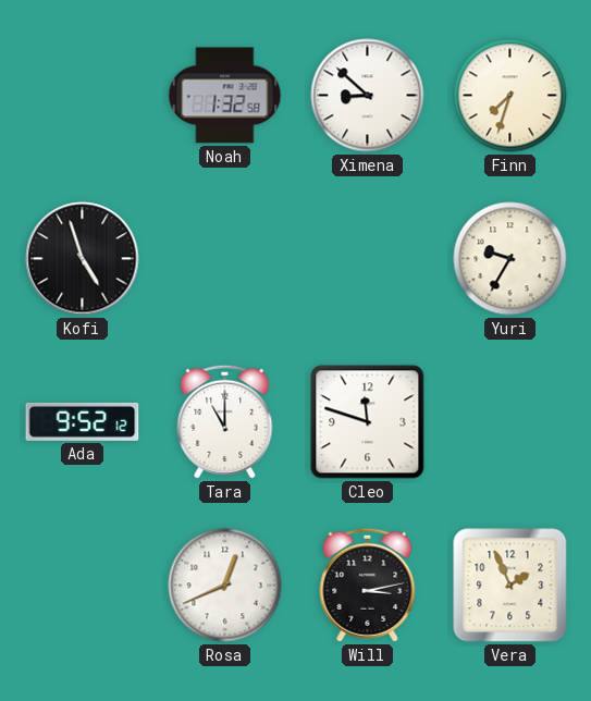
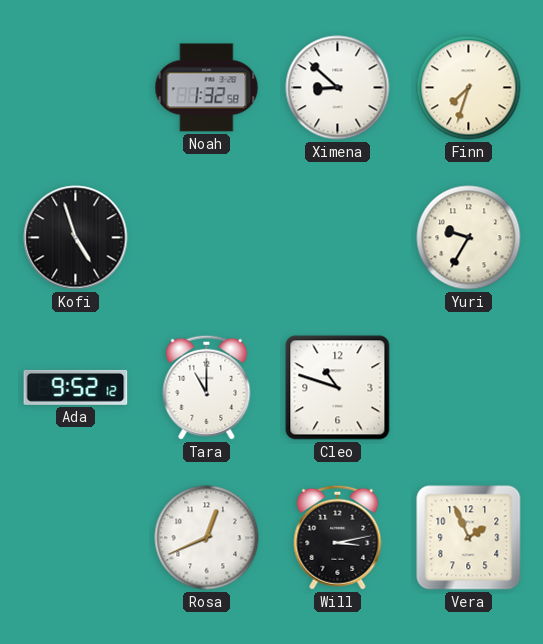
Cleo: 11:48 -> 10:48
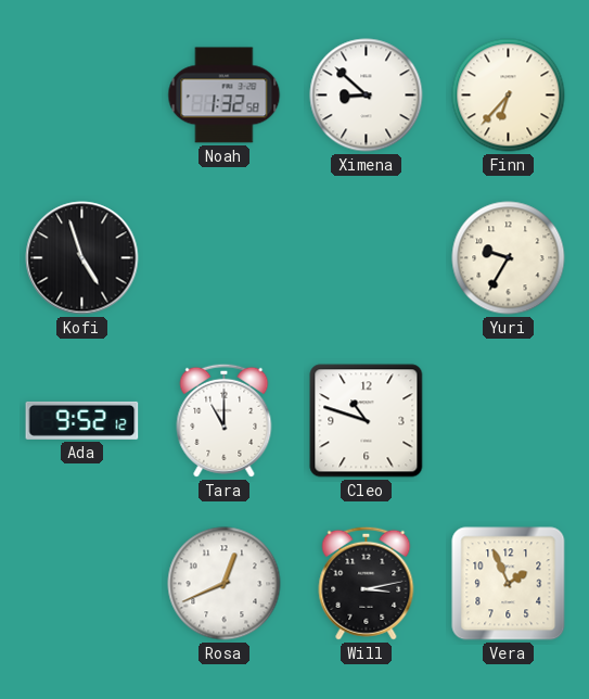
Finn: 7:33 -> 6:37
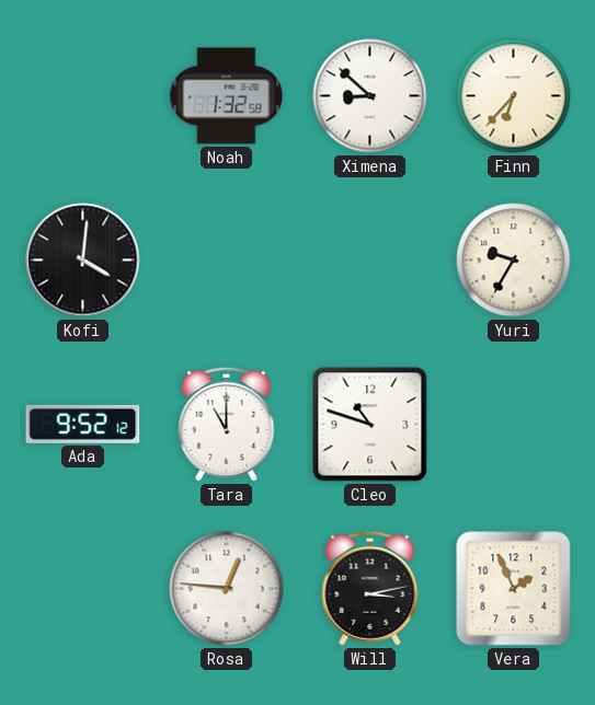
Kofi: 4:57 -> 4:01
Rosa: 12:41 -> 12:46
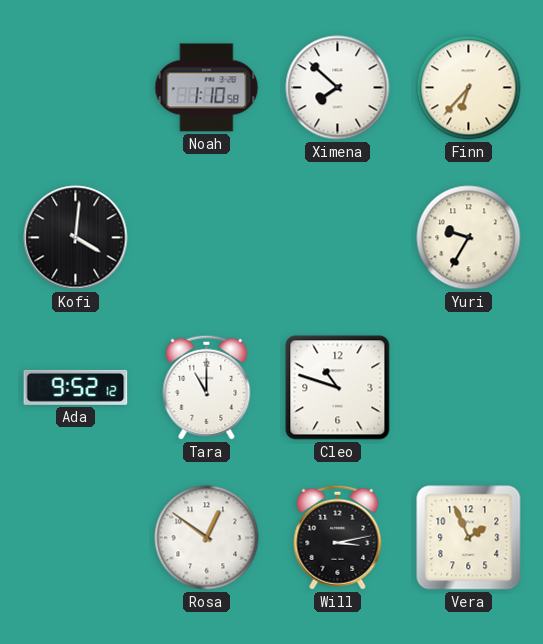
Noah: 1:32 -> 1:10
Ximena: 8:52 -> 7:52
Rosa: 12:46 -> 12:51
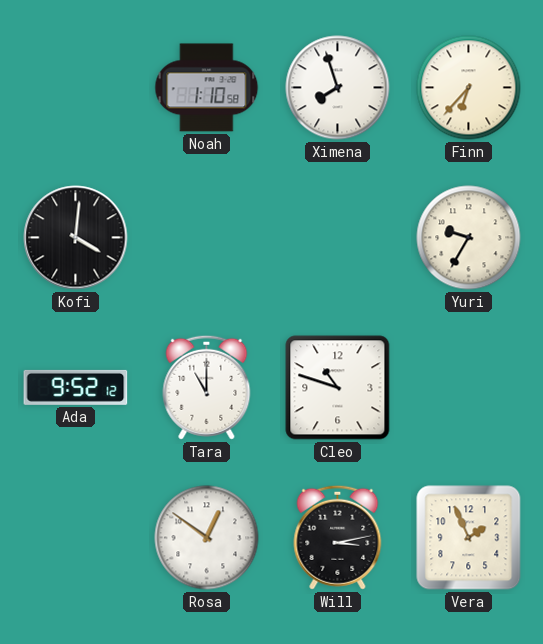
Ximena: 7:52 -> 7:57
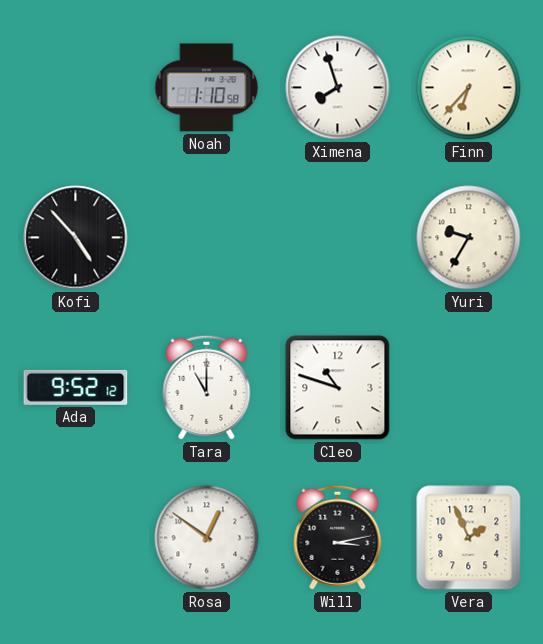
Kofi: 4:01 -> 4:53
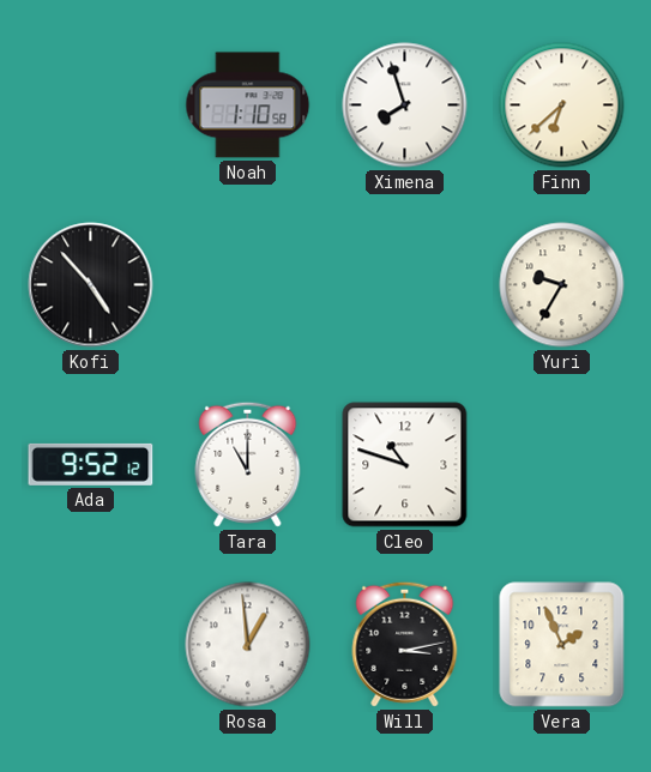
Finn: 6:37 -> 6:38
Rosa: 12:51 -> 12:59
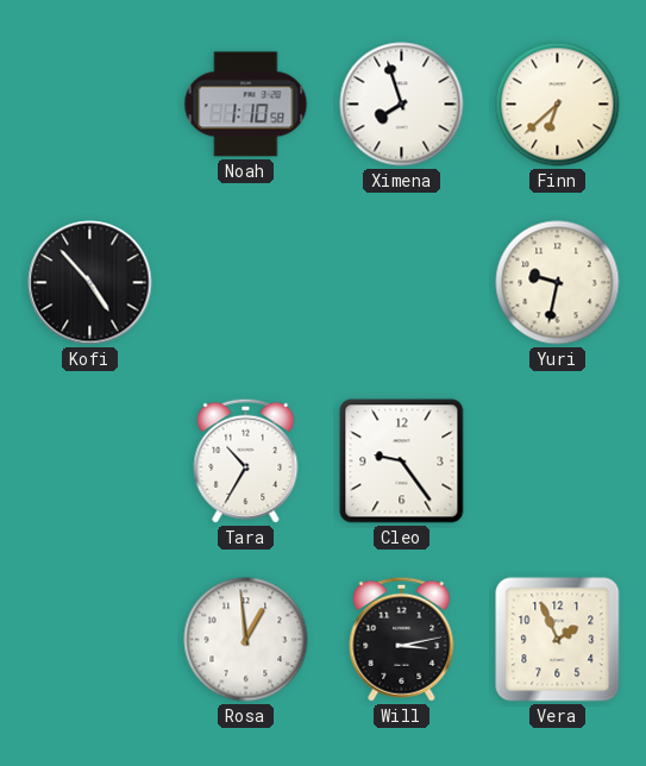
Yuri: 9:35 -> 9:32
Ada: 9:52 -> none
Tara: 11:00 -> 10:35
Cleo: 10:48 -> 9:24
